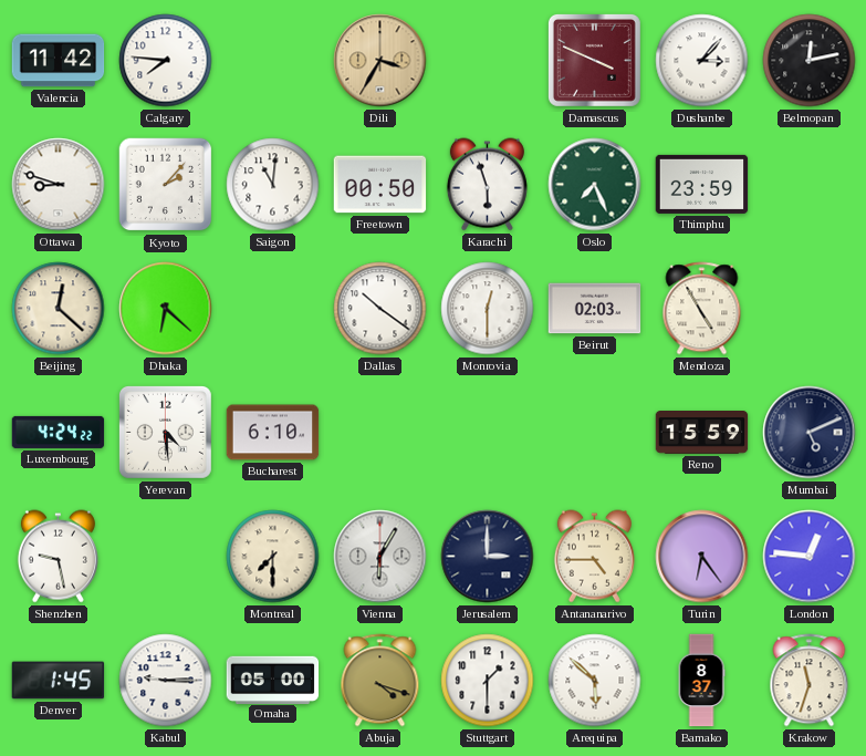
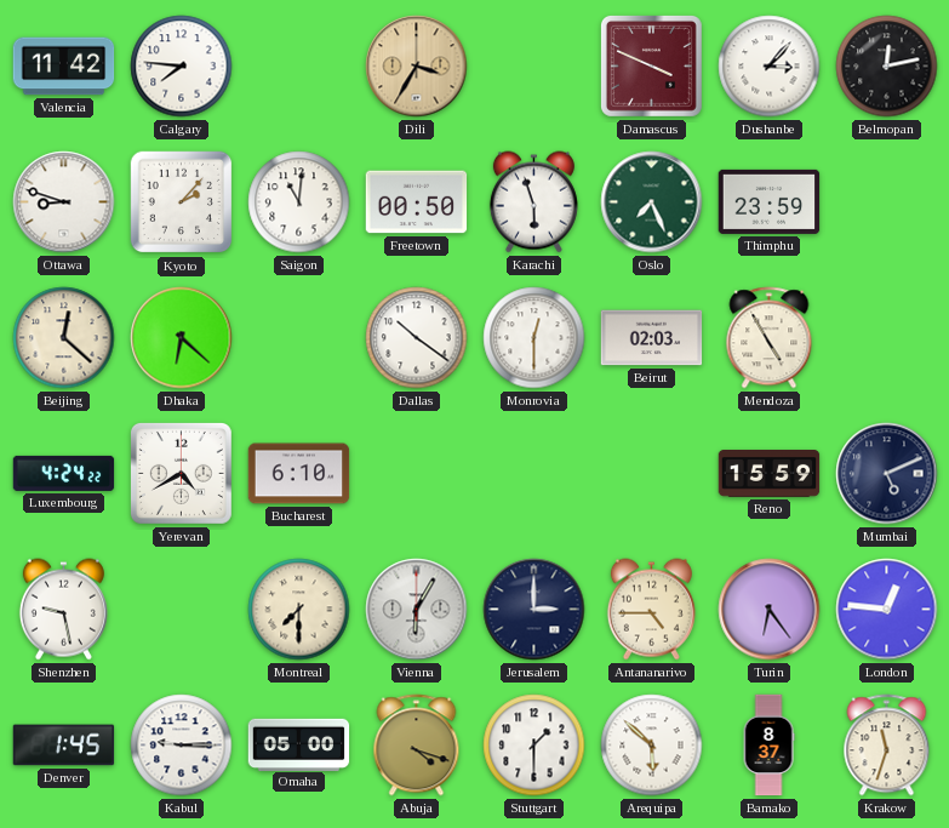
Yerevan: 4:29 -> 4:40
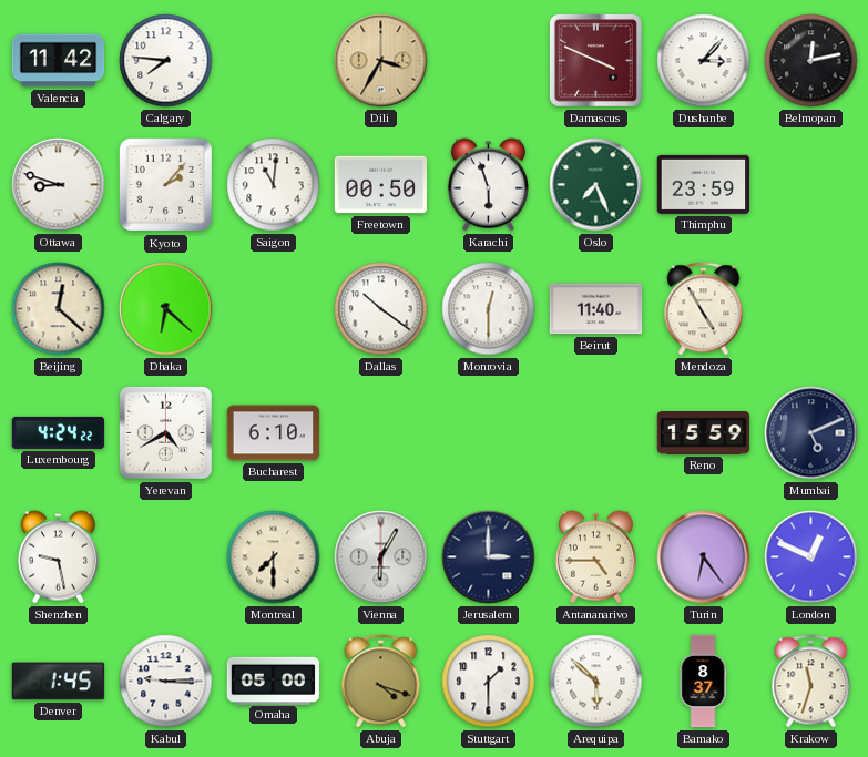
Beirut: 02:03 -> 11:40
London: 12:46 -> 12:49
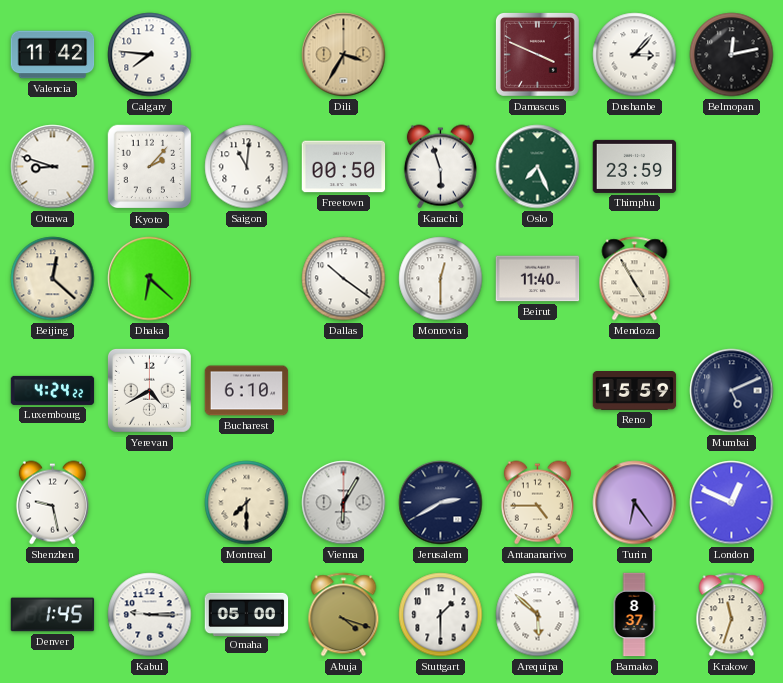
Jerusalem: 3:00 -> 2:40
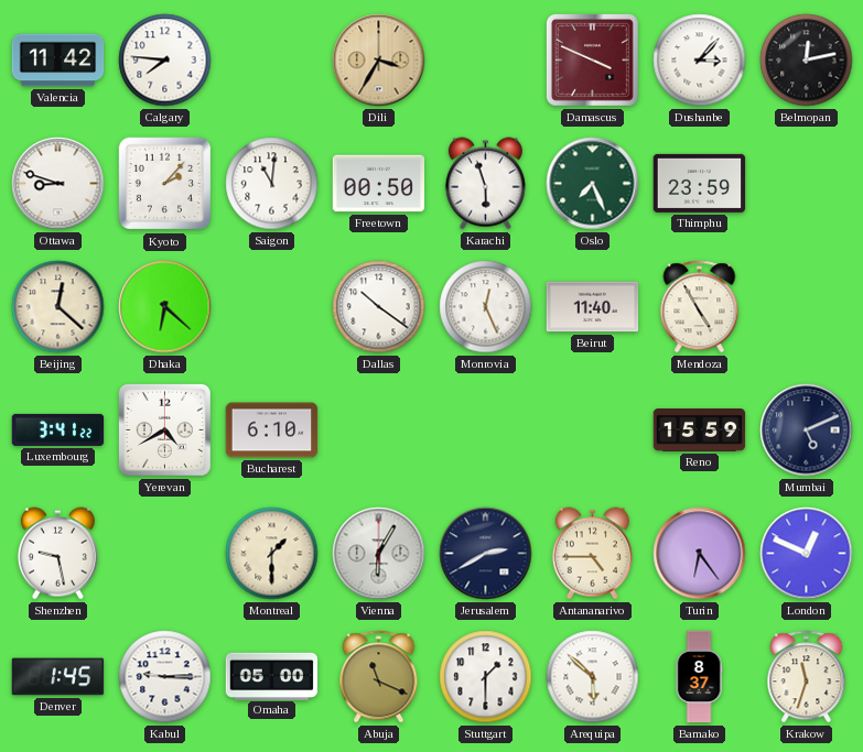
Monrovia: 12:30 -> 12:26
Luxembourg: 4:24 -> 3:41
Montreal: 7:30 -> 1:30
Abuja: 4:18 -> 11:19
